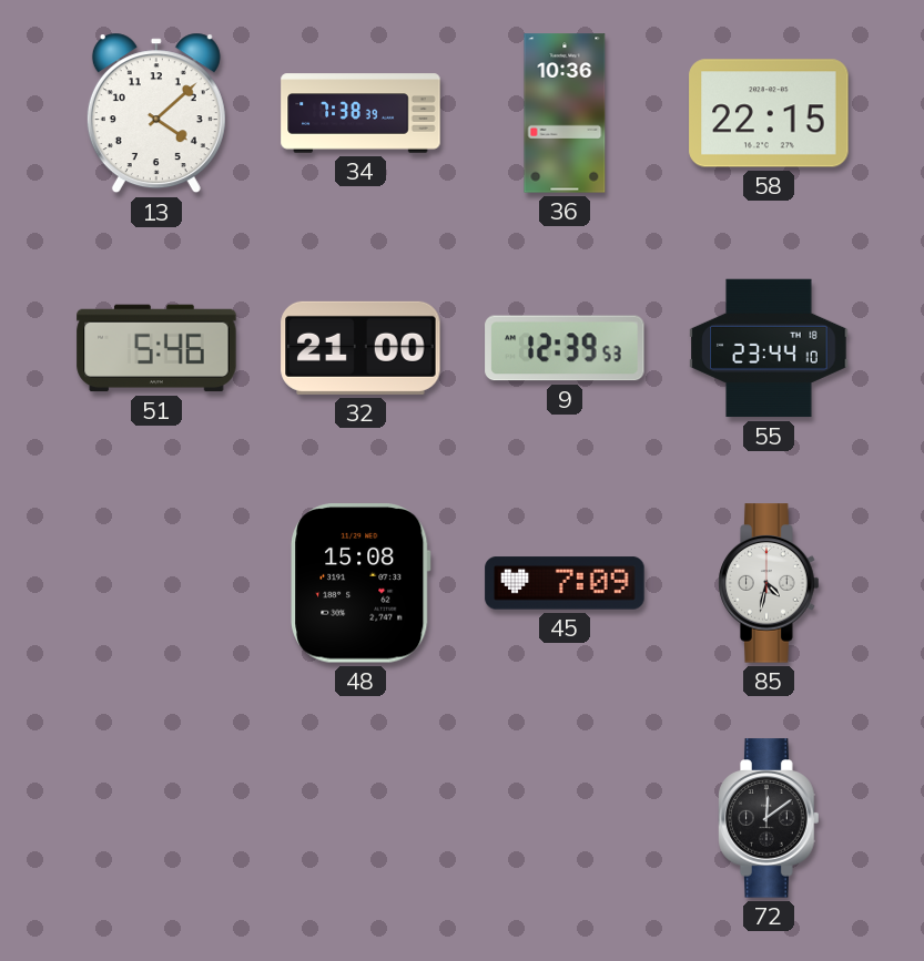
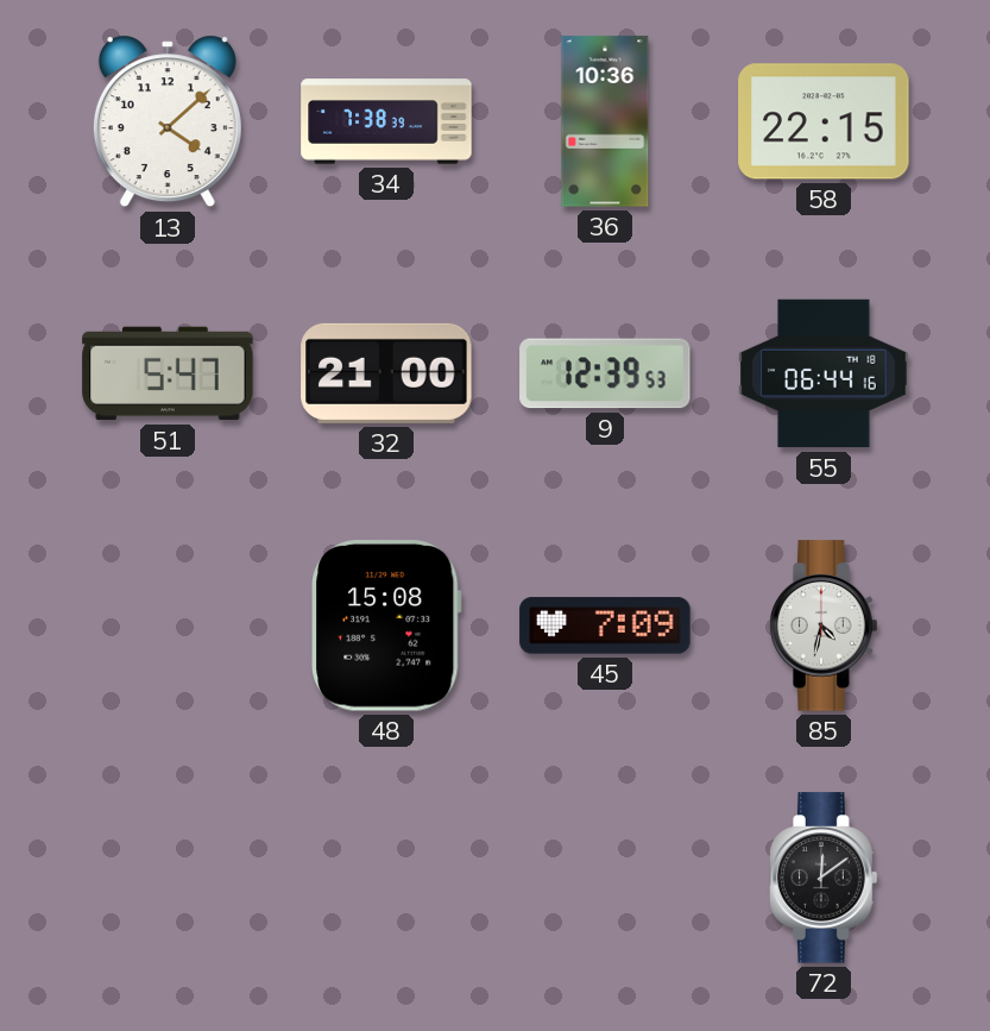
51: 5:46 -> 5:47
55: 23:44 -> 06:44
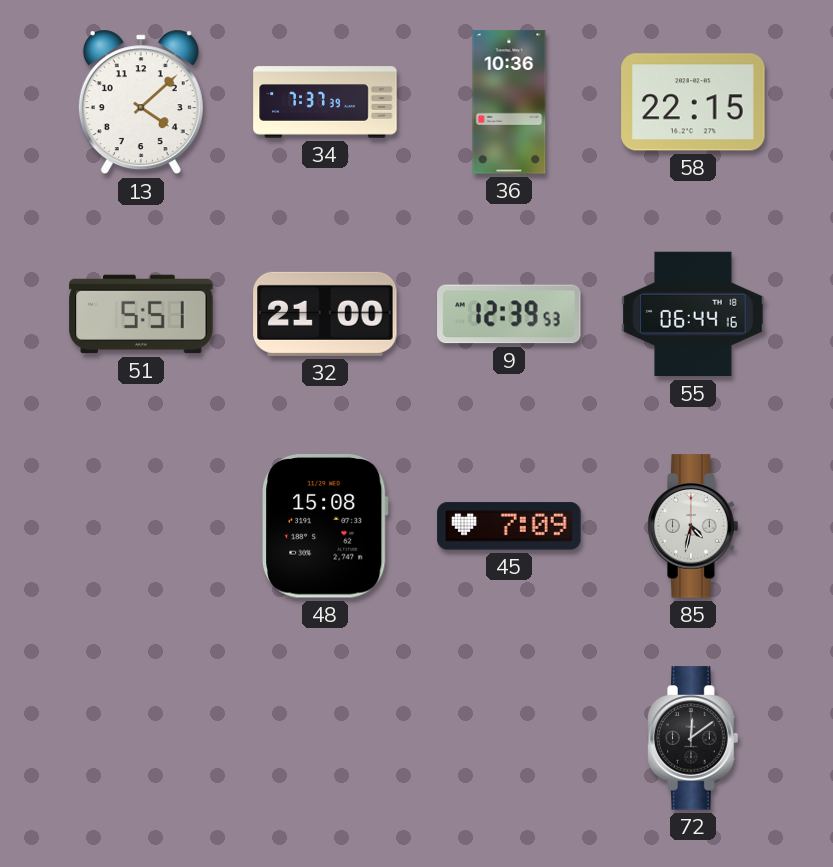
34: 7:38 -> 7:37
51: 5:47 -> 5:51
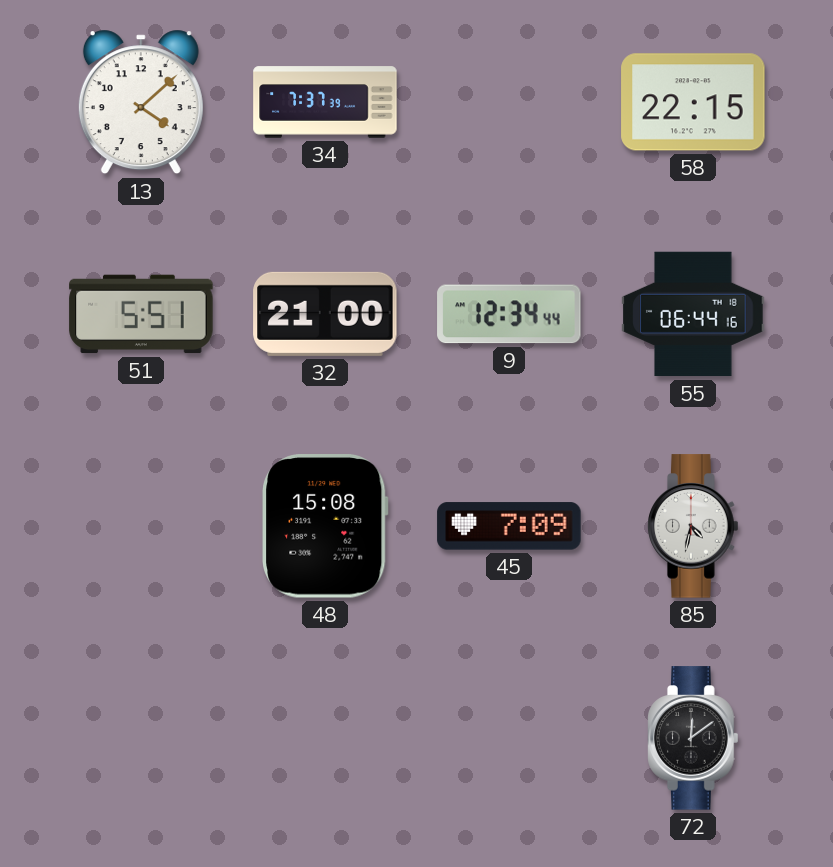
36: 10:36 -> none
9: 12:39 -> 12:34
